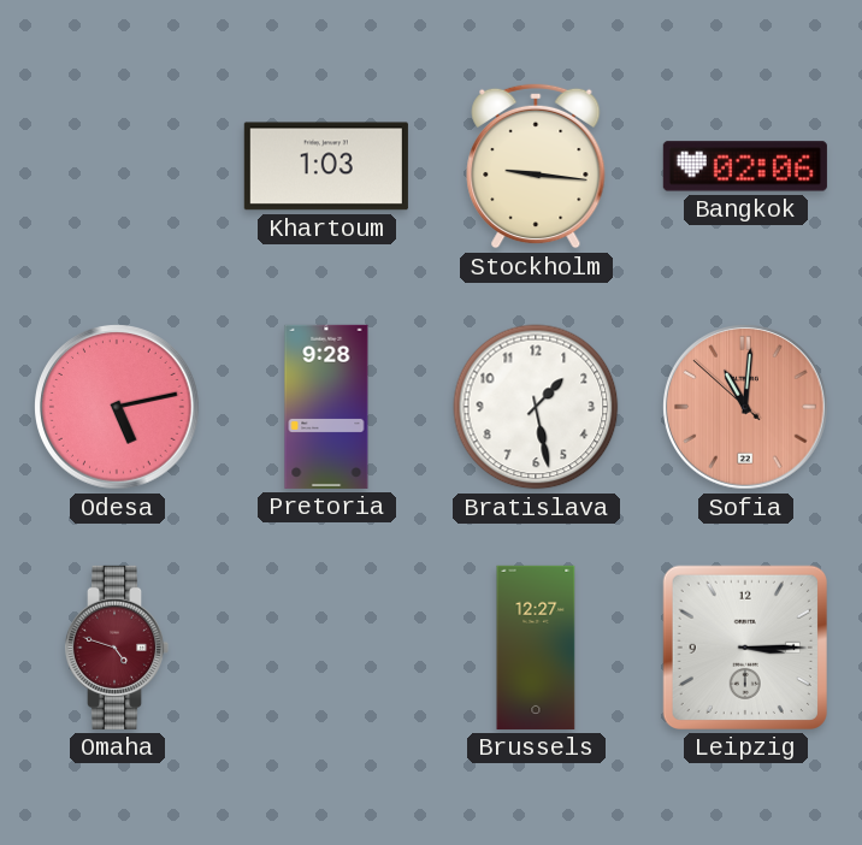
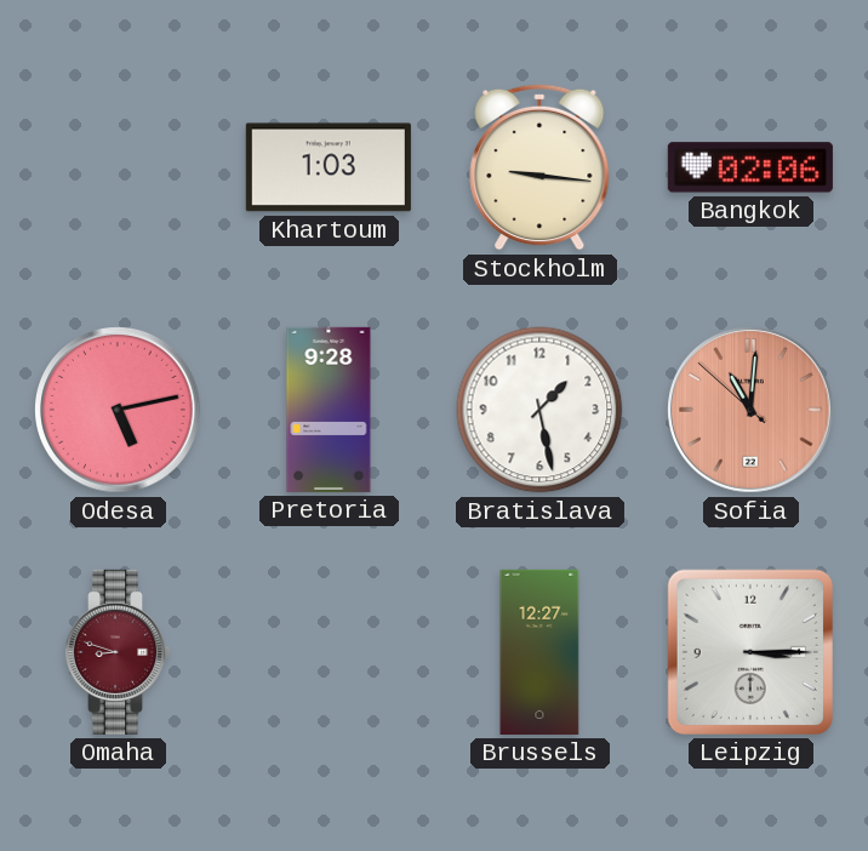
Omaha: 4:48 -> 8:48
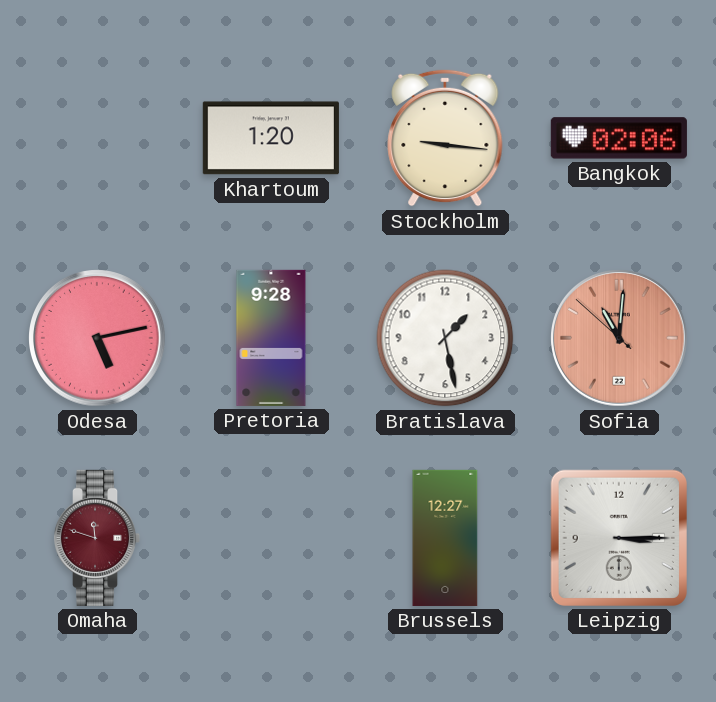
Khartoum: 1:03 -> 1:20
Omaha: 8:48 -> 11:48
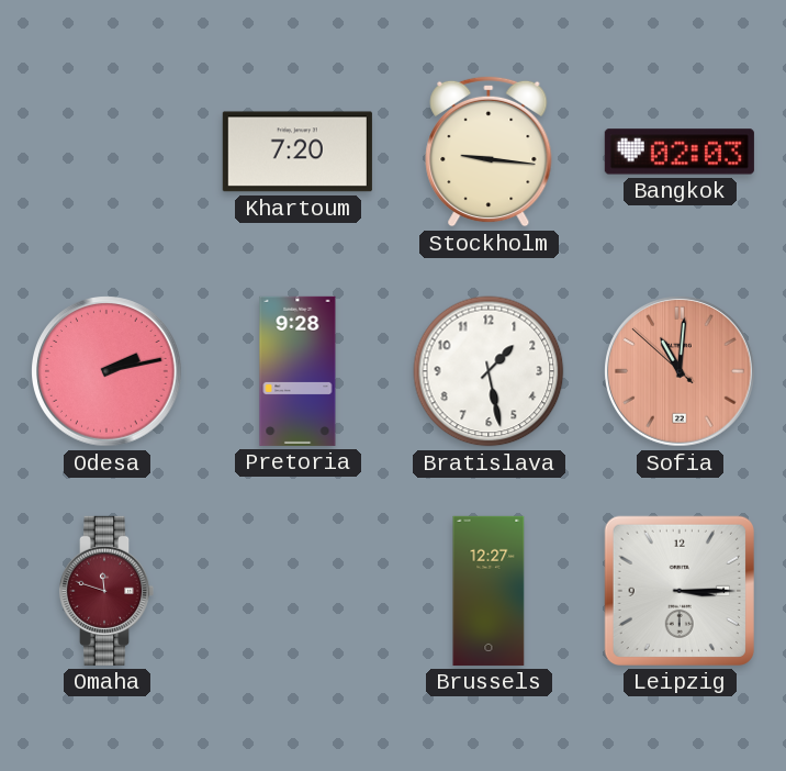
Khartoum: 1:20 -> 7:20
Bangkok: 02:06 -> 02:03
Odesa: 5:13 -> 2:13
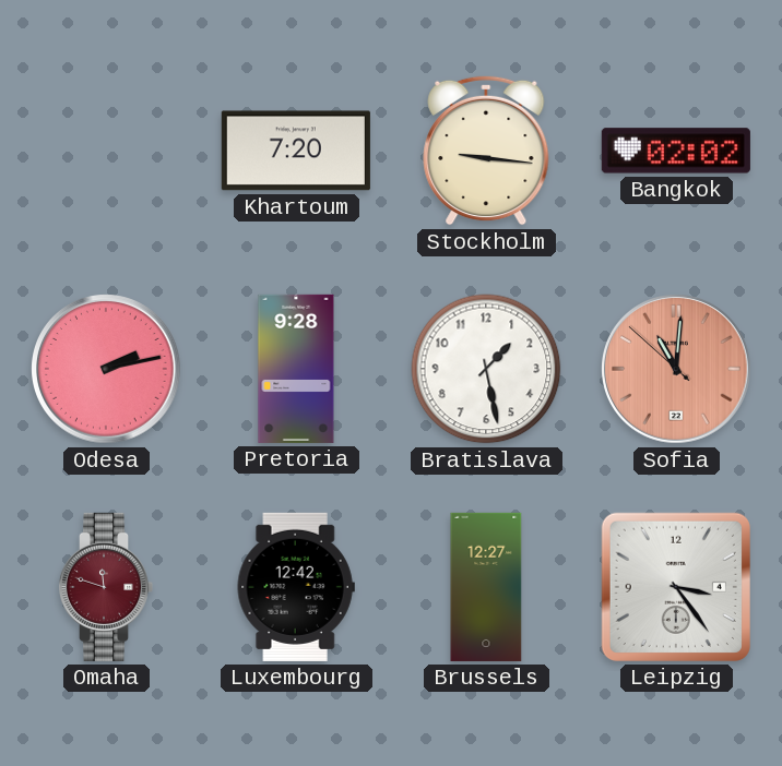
Bangkok: 02:03 -> 02:02
Luxembourg: none -> 12:42
Leipzig: 3:15 -> 3:24
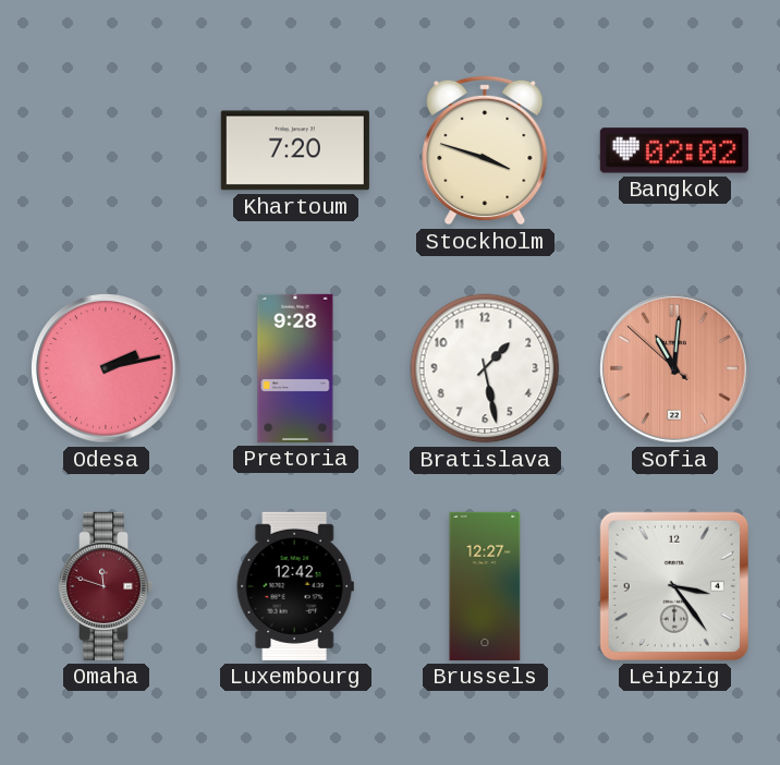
Stockholm: 9:16 -> 3:48
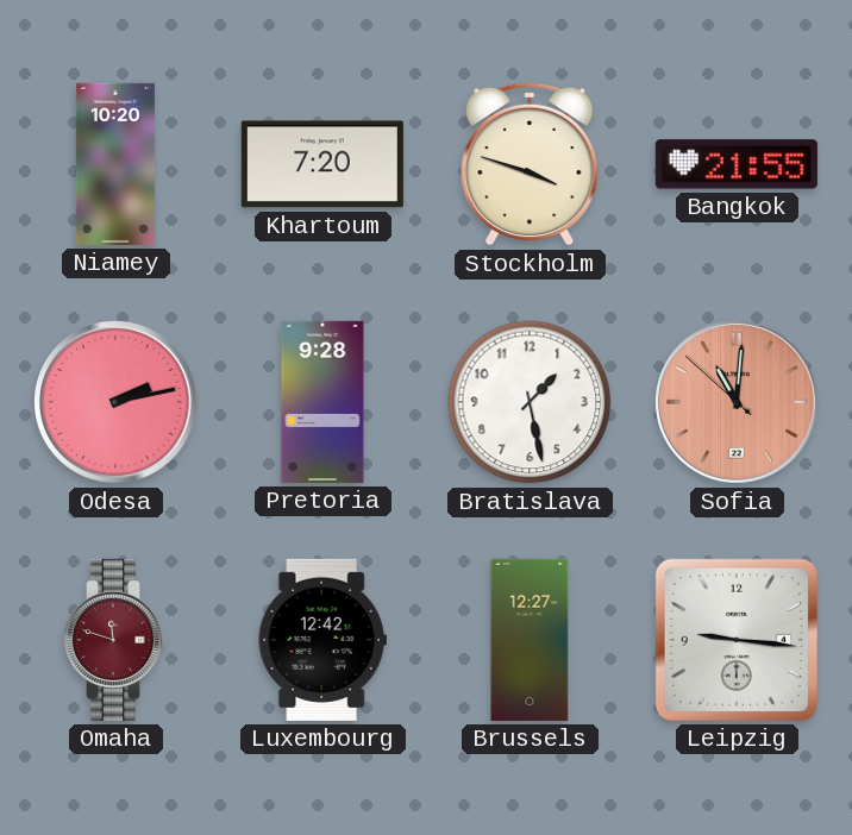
Niamey: none -> 10:20
Bangkok: 02:02 -> 21:55
Leipzig: 3:24 -> 9:16
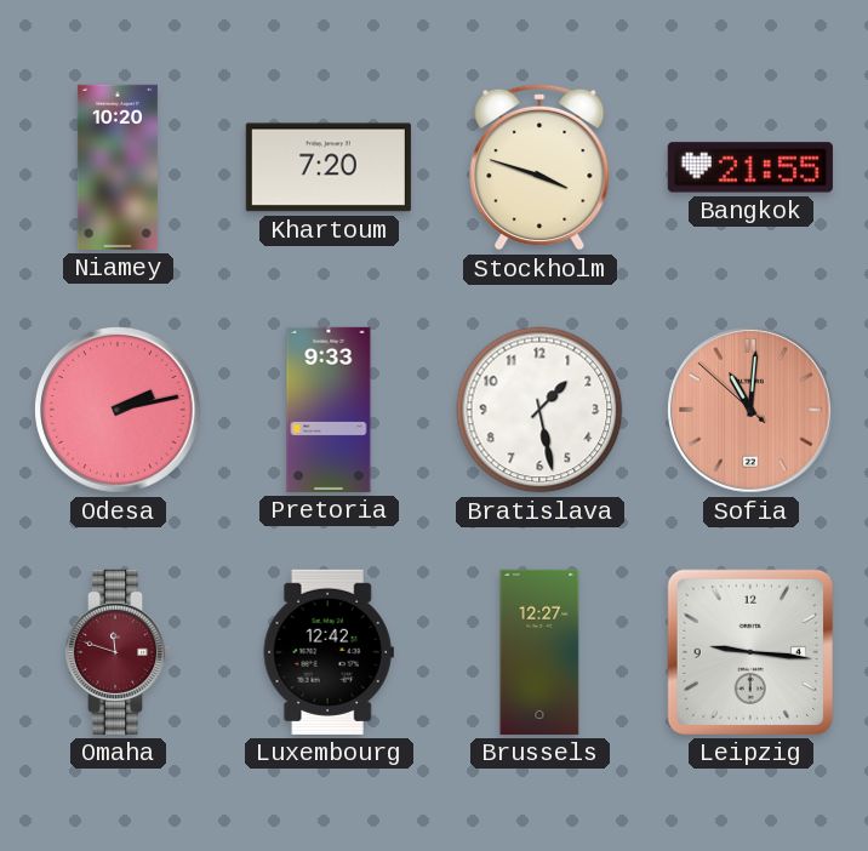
Pretoria: 9:28 -> 9:33
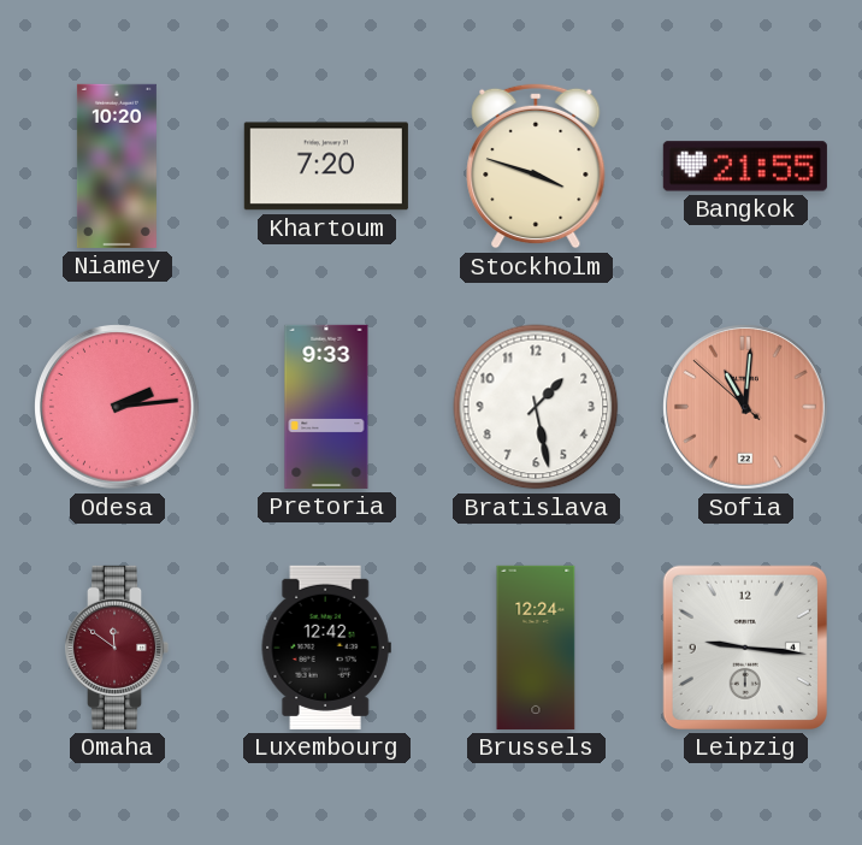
Odesa: 2:13 -> 2:14
Omaha: 11:48 -> 11:51
Brussels: 12:27 -> 12:24
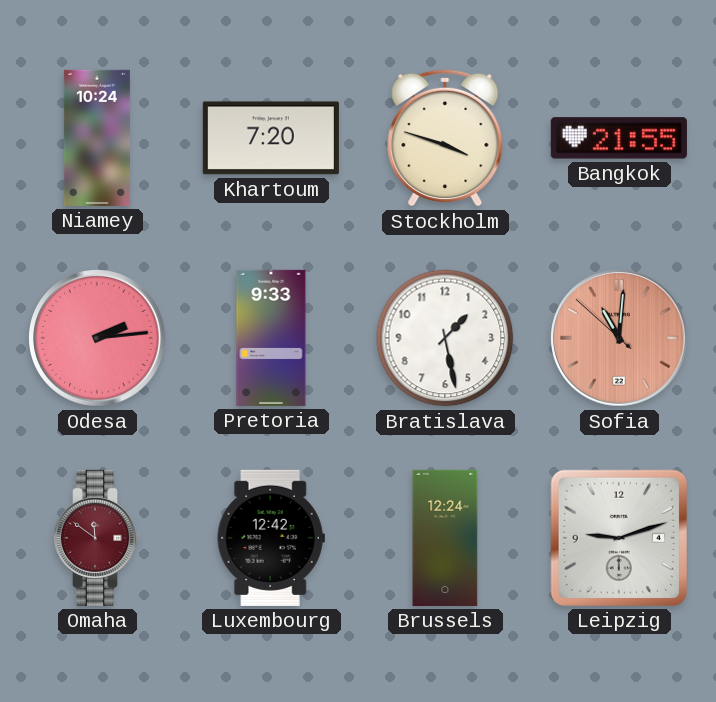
Niamey: 10:20 -> 10:24
Leipzig: 9:16 -> 9:12
